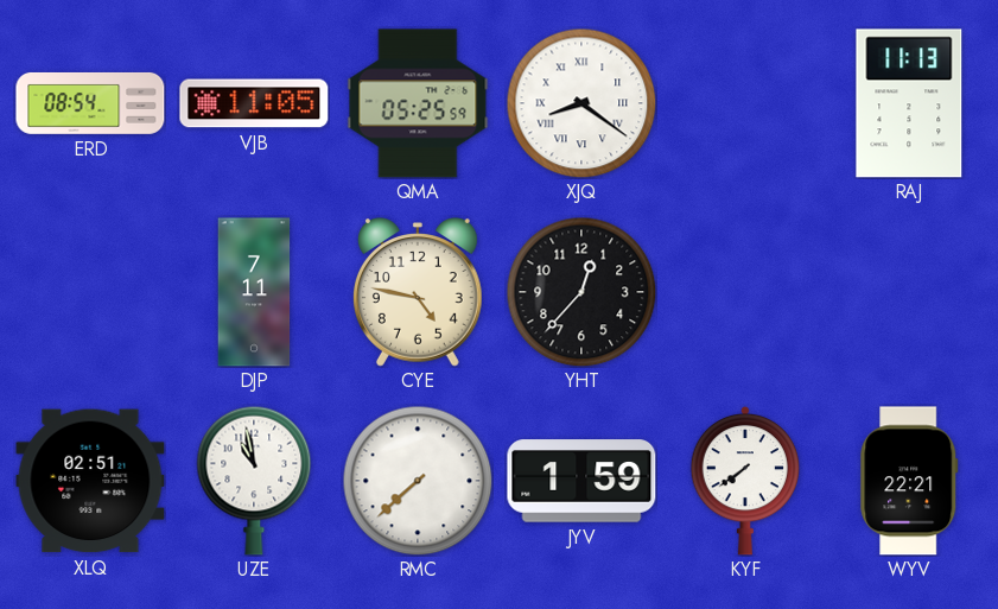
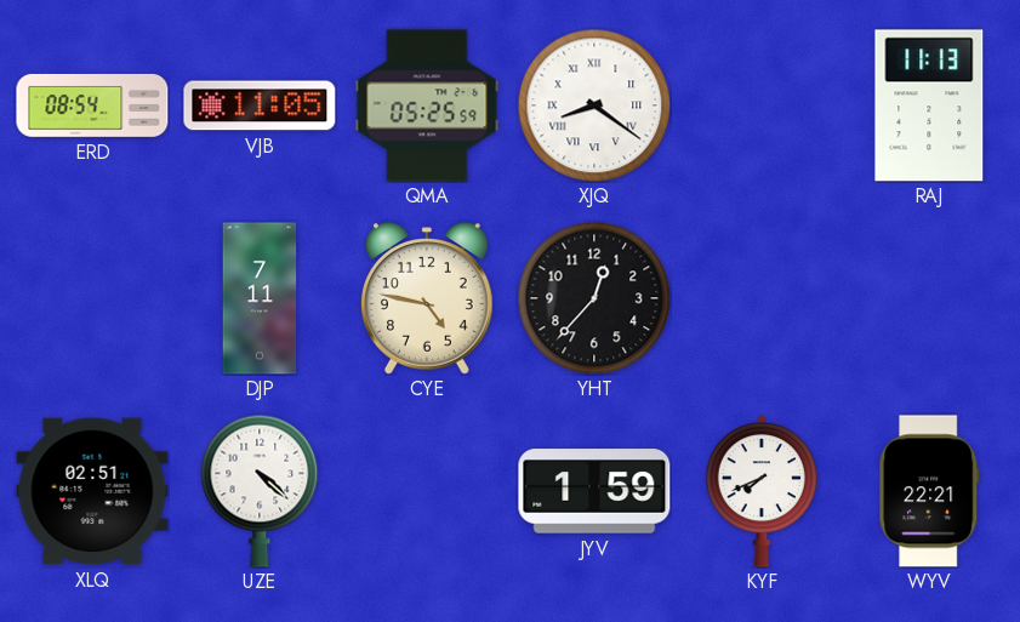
UZE: 10:58 -> 4:22
RMC: 7:38 -> none
KYF: 7:39 -> 7:41
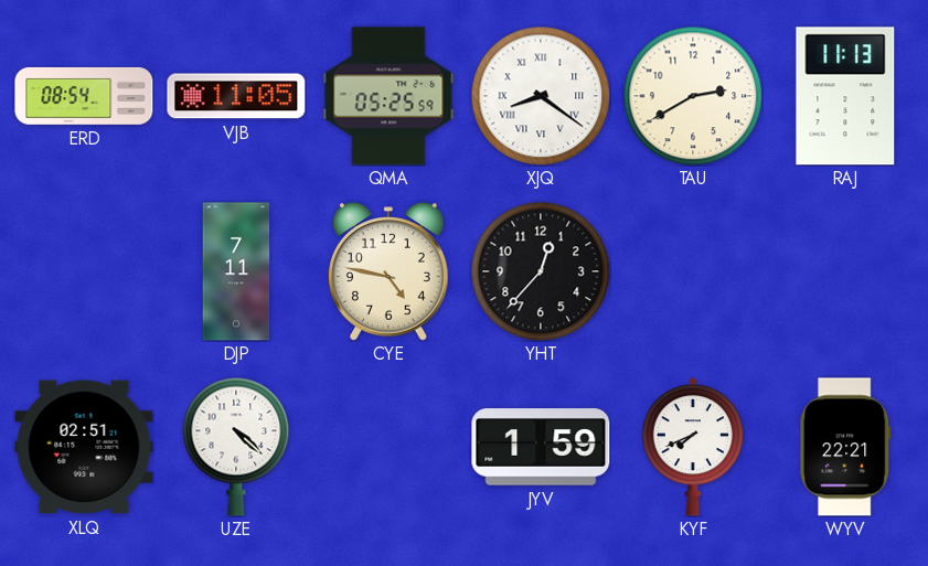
TAU: none -> 2:40
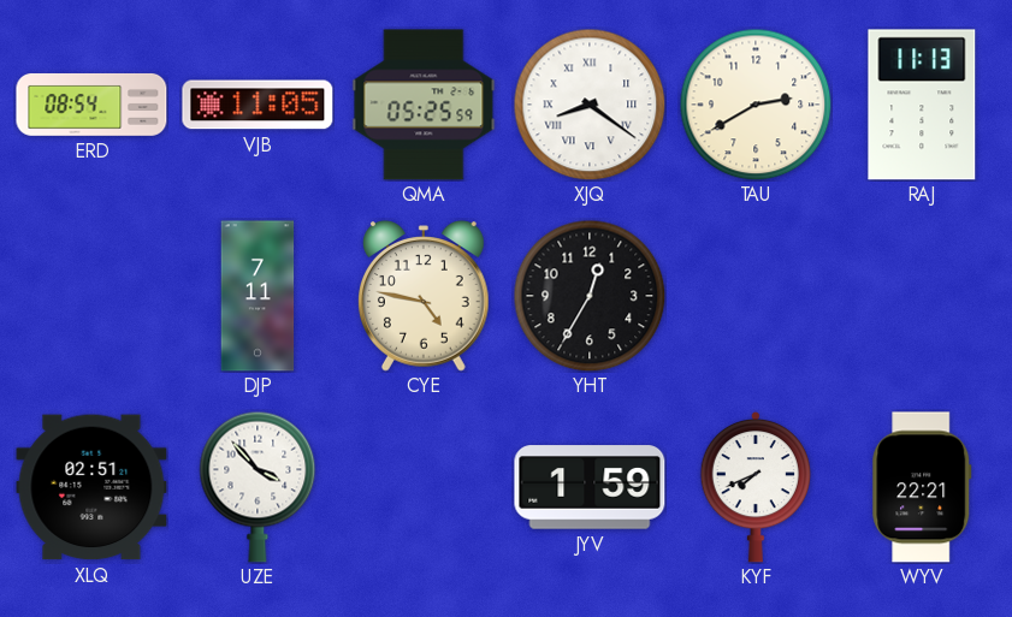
YHT: 12:37 -> 12:35
UZE: 4:22 -> 3:53
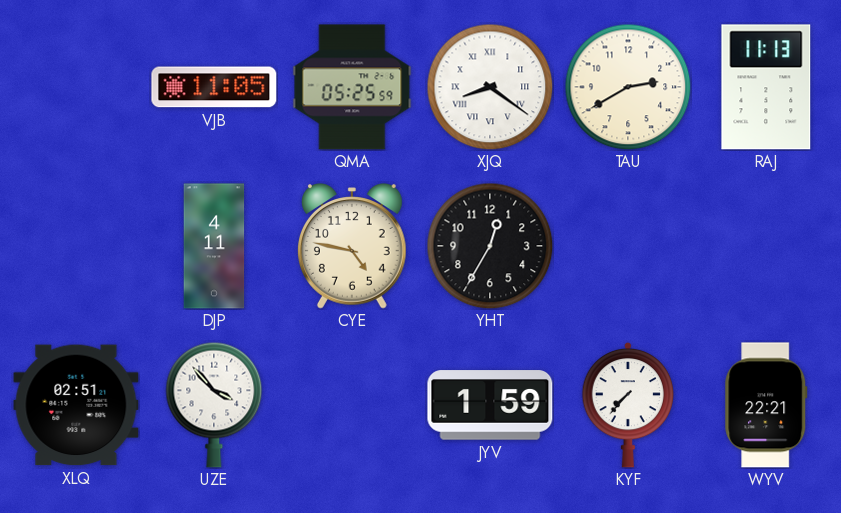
ERD: 08:54 -> none
DJP: 7:11 -> 4:11
KYF: 7:41 -> 7:37
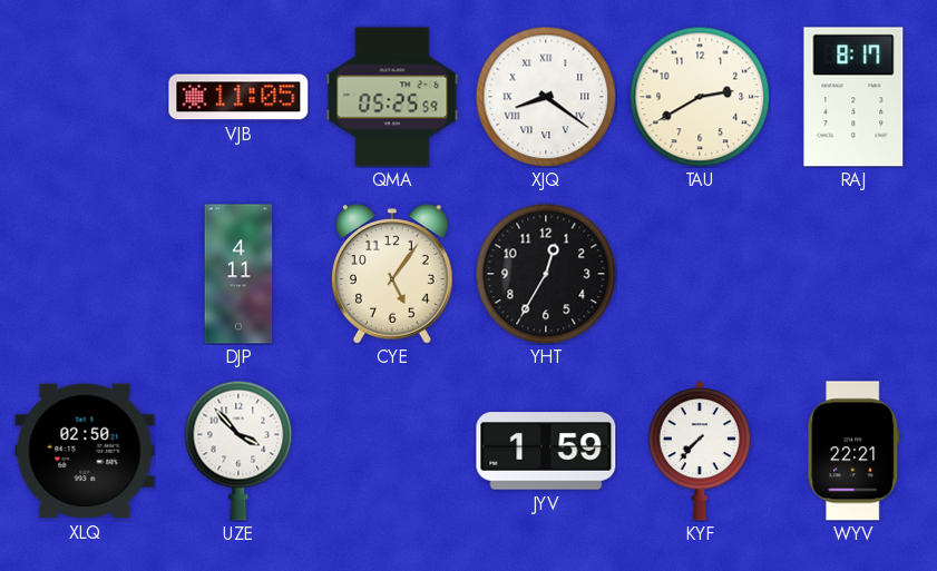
RAJ: 11:13 -> 8:17
CYE: 4:47 -> 5:06
XLQ: 02:51 -> 02:50
